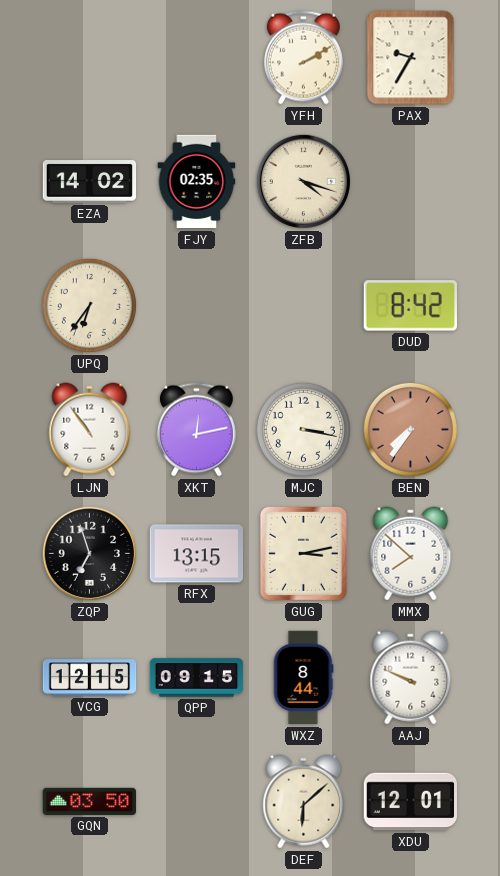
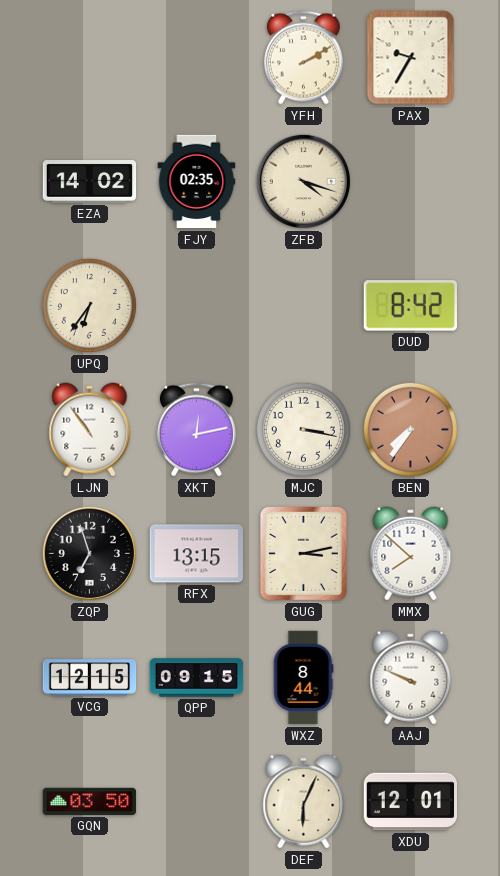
DEF: 6:08 -> 6:04
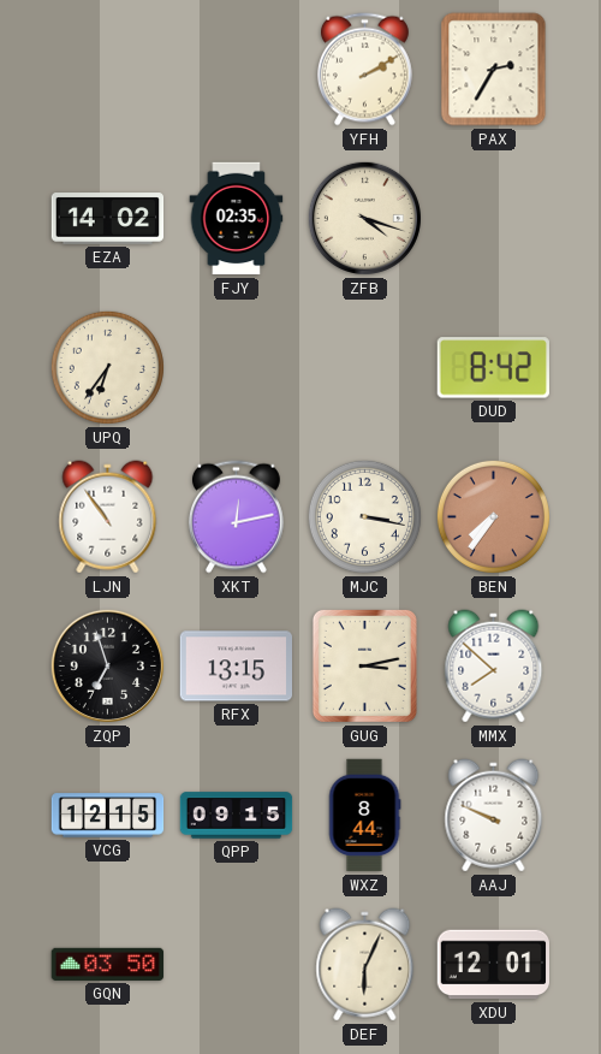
PAX: 9:35 -> 2:35
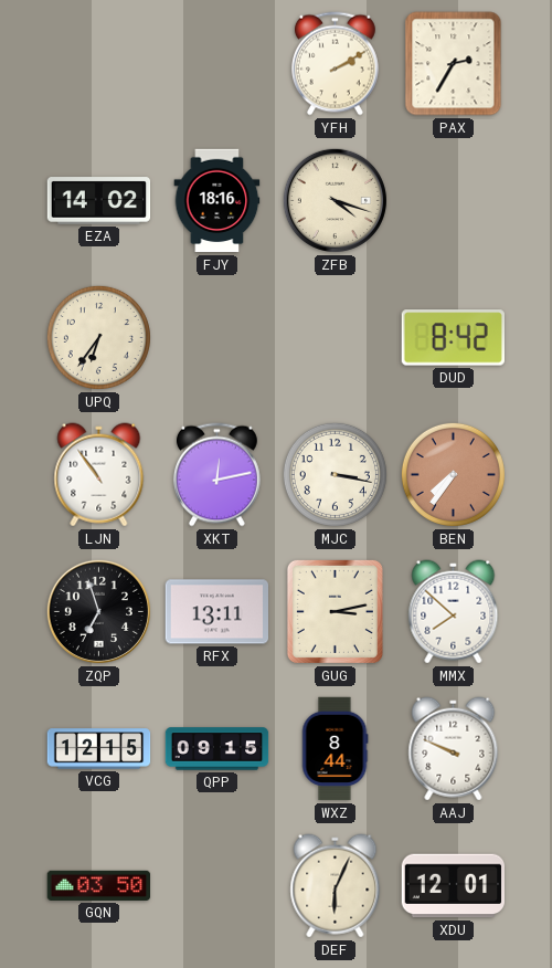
FJY: 02:35 -> 18:16
RFX: 13:15 -> 13:11
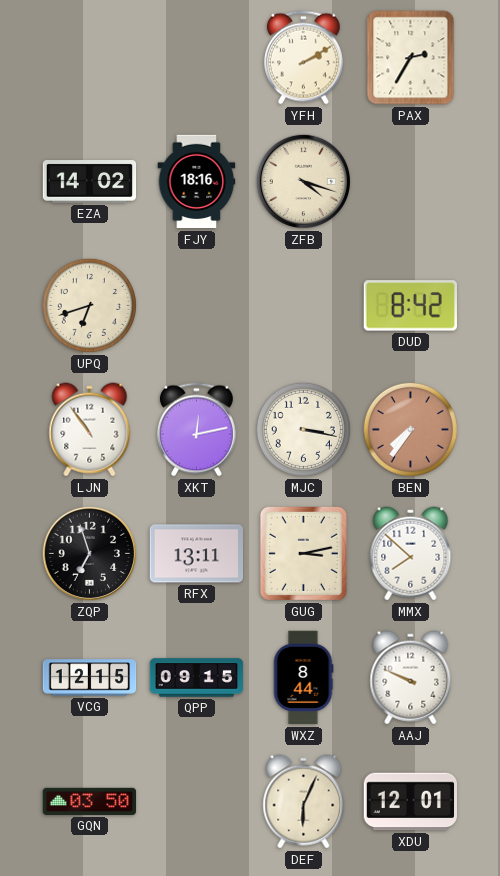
UPQ: 6:36 -> 6:42
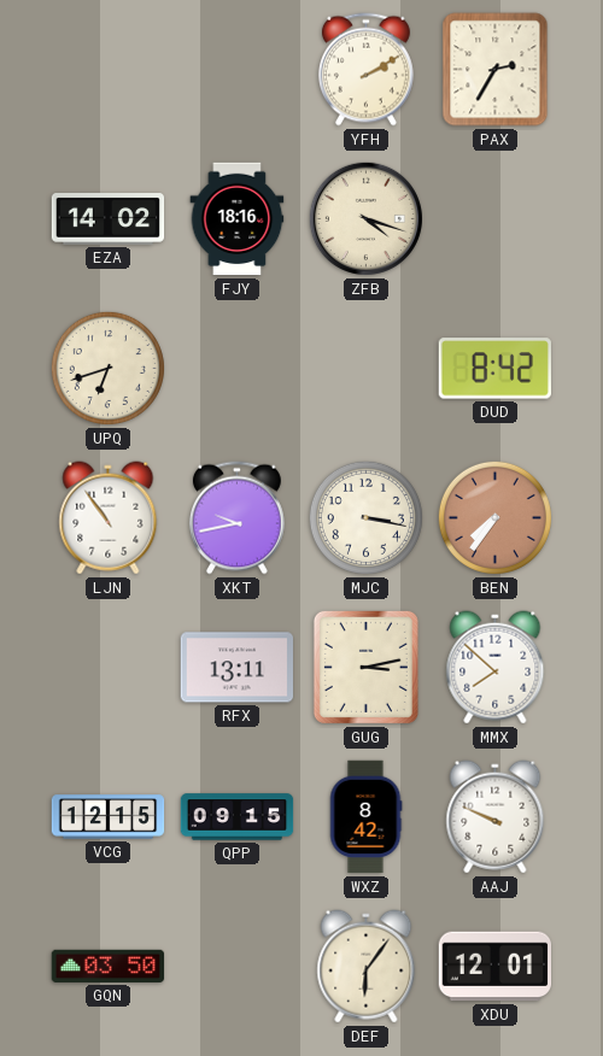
XKT: 12:13 -> 9:43
ZQP: 6:57 -> none
WXZ: 8:44 -> 8:42
DEF: 6:04 -> 6:06
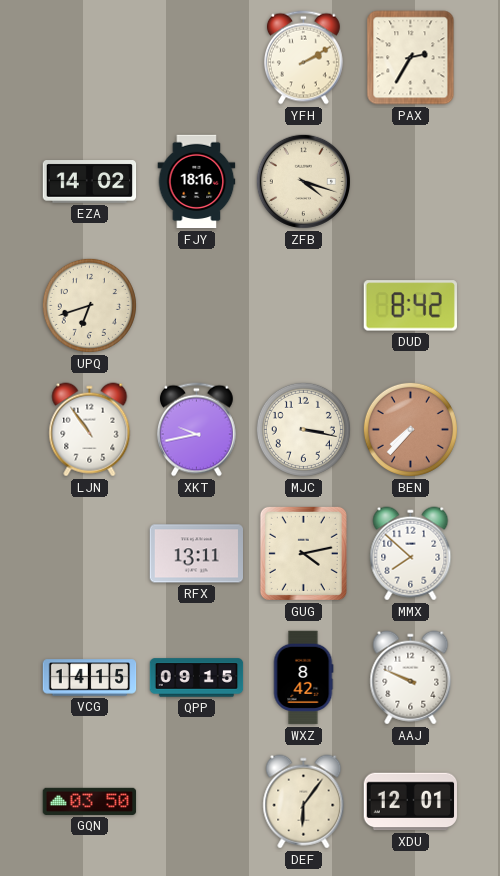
BEN: 7:36 -> 7:37
GUG: 3:13 -> 4:13
VCG: 12:15 -> 14:15
